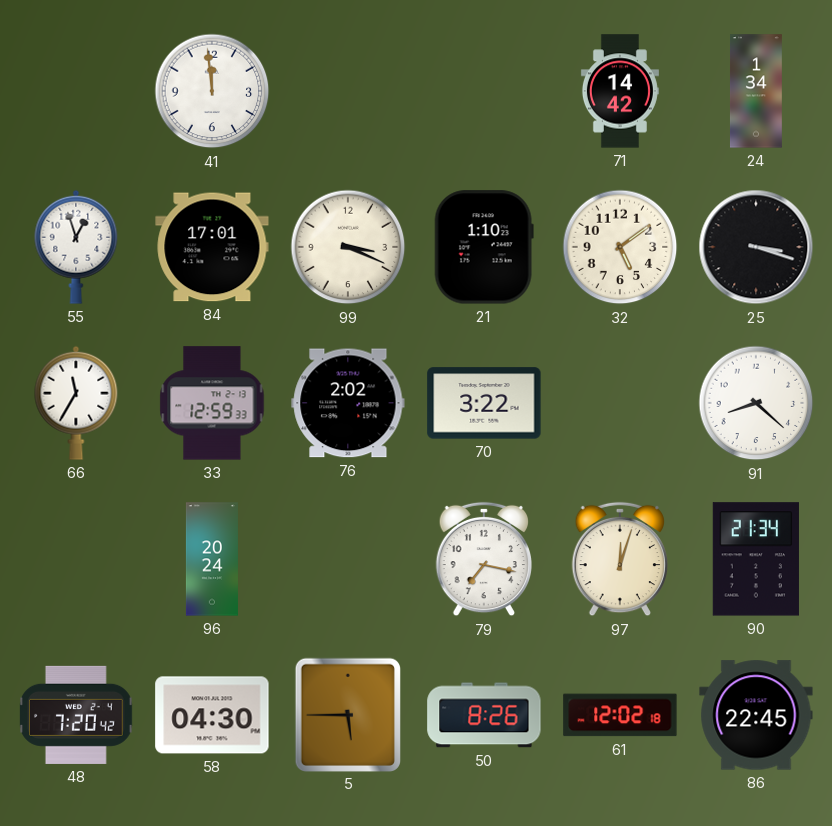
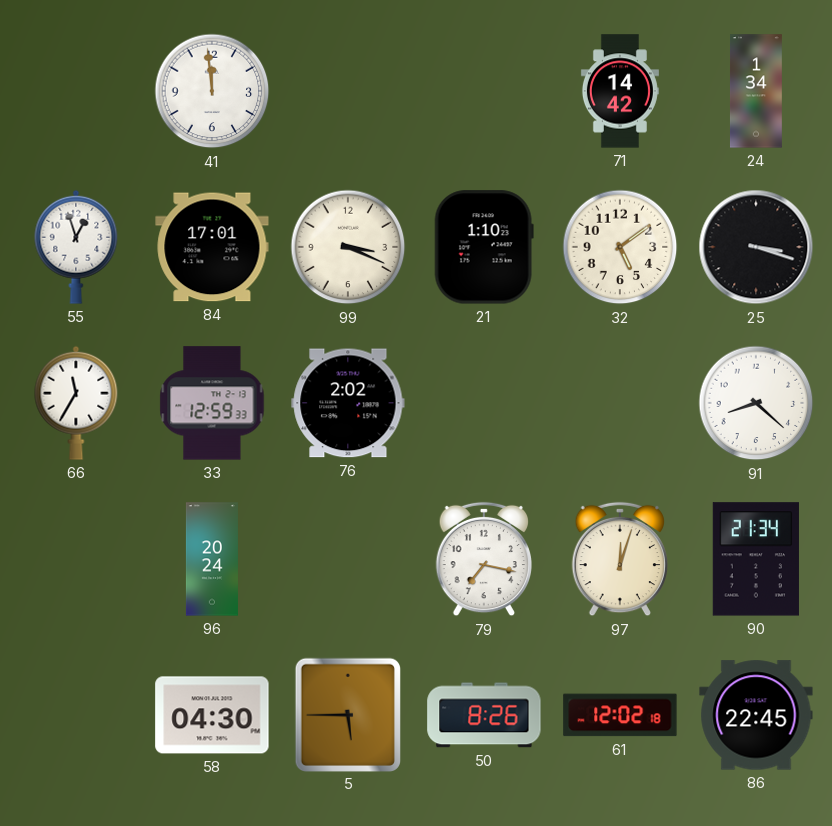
70: 3:22 -> none
48: 7:20 -> none
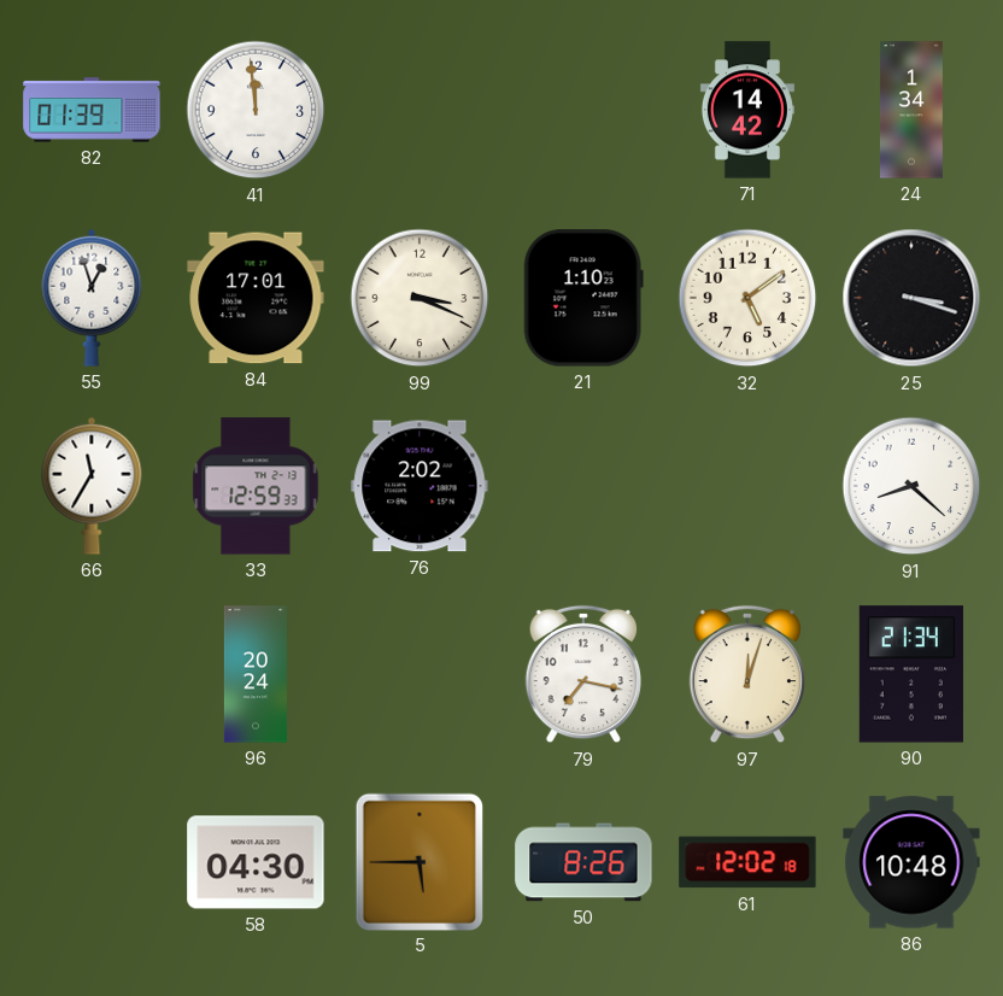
82: none -> 01:39
86: 22:45 -> 10:48
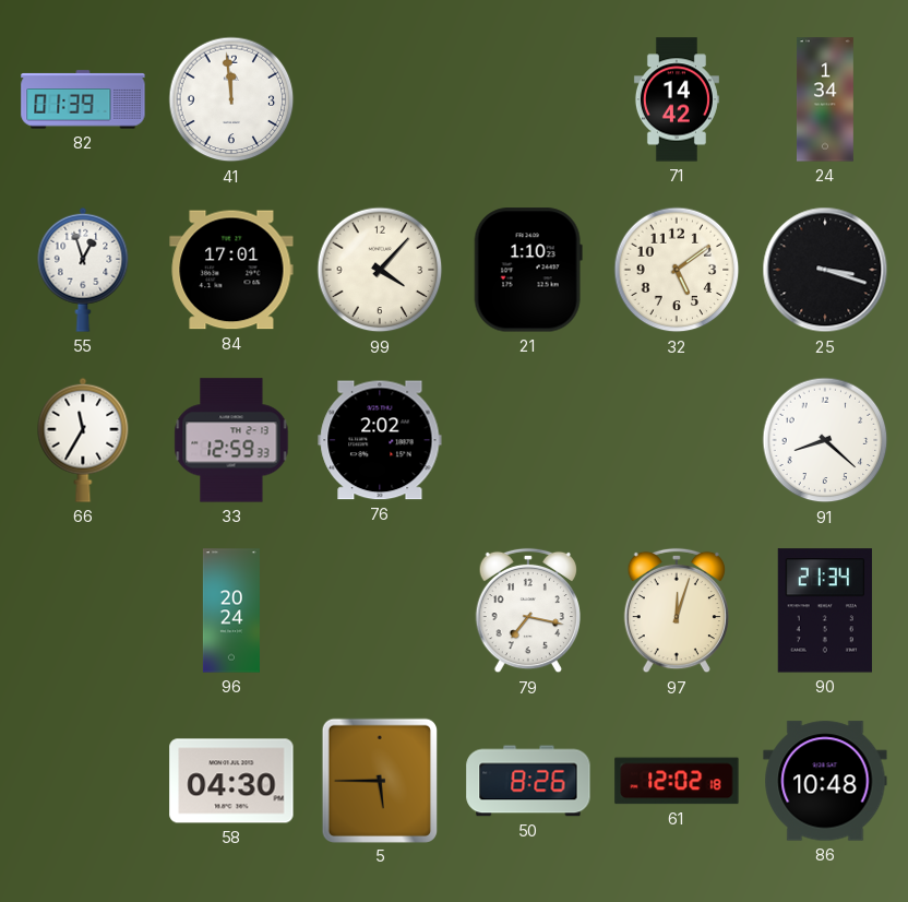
99: 3:19 -> 4:07
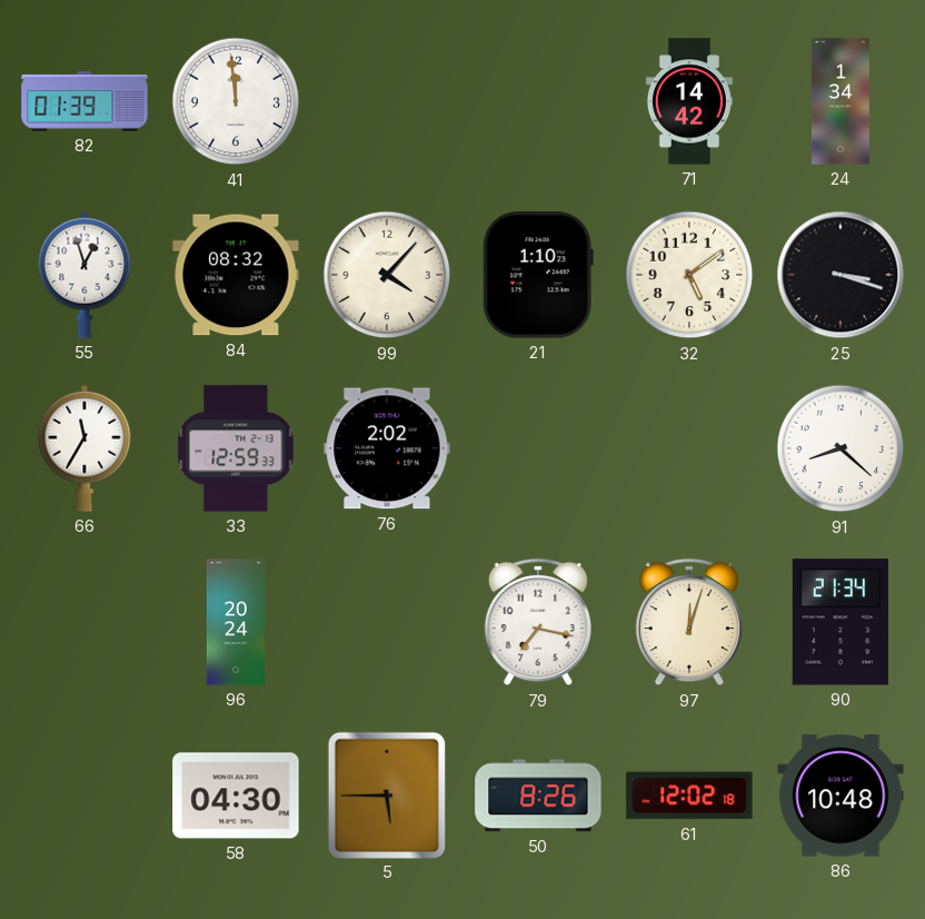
84: 17:01 -> 08:32
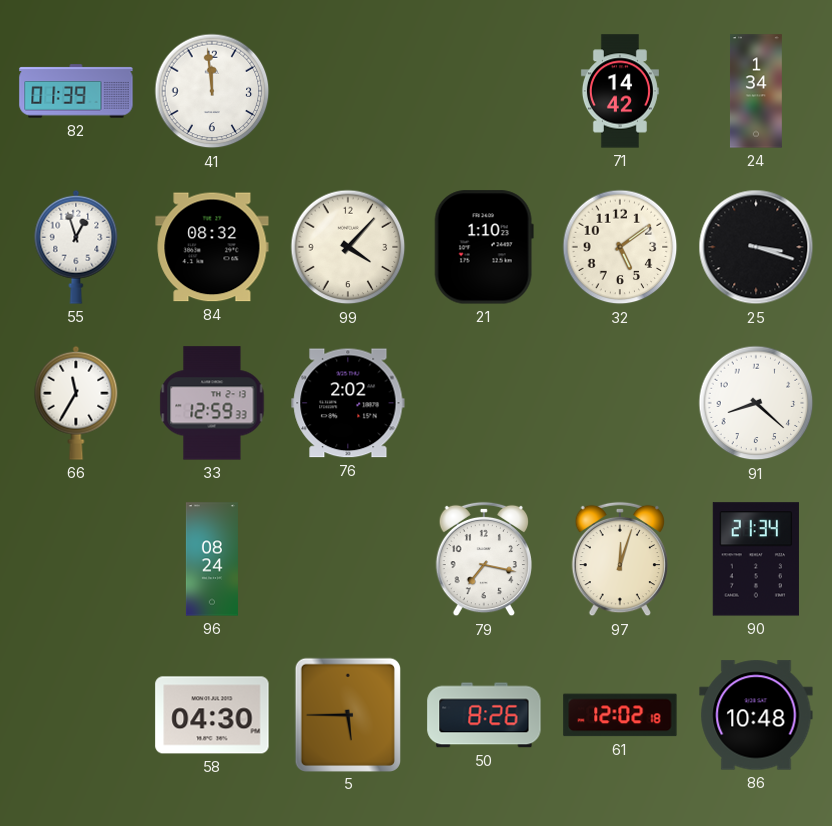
96: 20:24 -> 08:24
